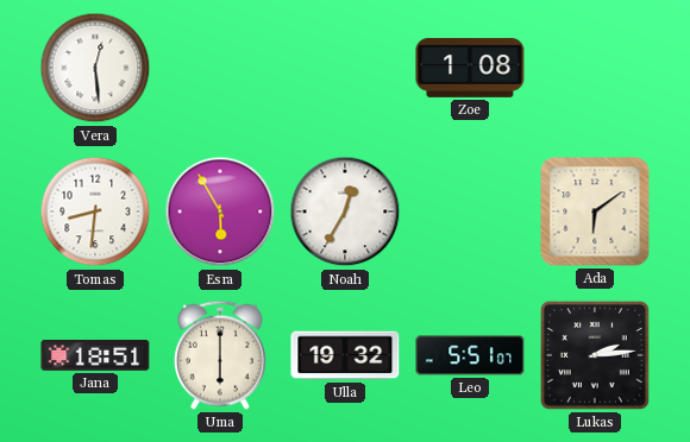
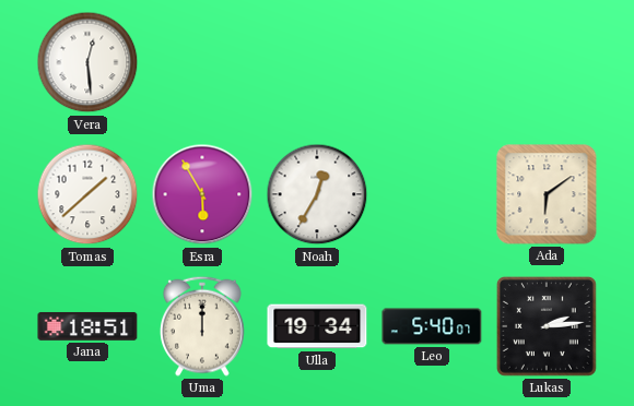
Zoe: 1:08 -> none
Tomas: 8:31 -> 1:38
Uma: 6:00 -> 12:00
Ulla: 19:32 -> 19:34
Leo: 5:51 -> 5:40
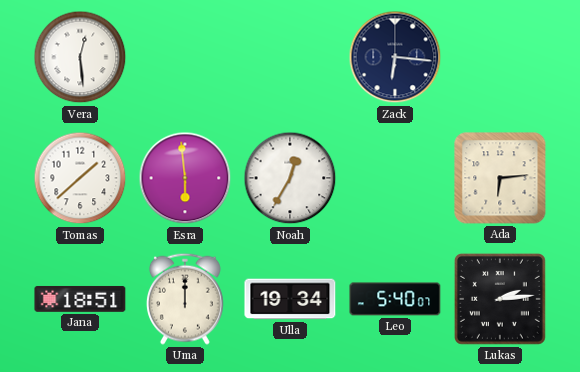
Zack: none -> 6:16
Esra: 5:55 -> 5:59
Ada: 6:09 -> 6:14
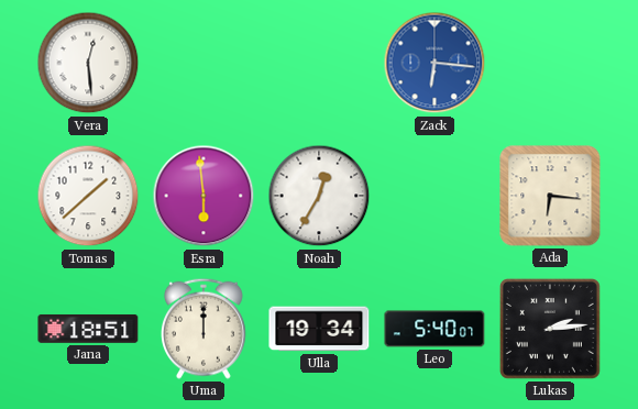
Zack dial: navy -> blue
Ada: 6:14 -> 6:16
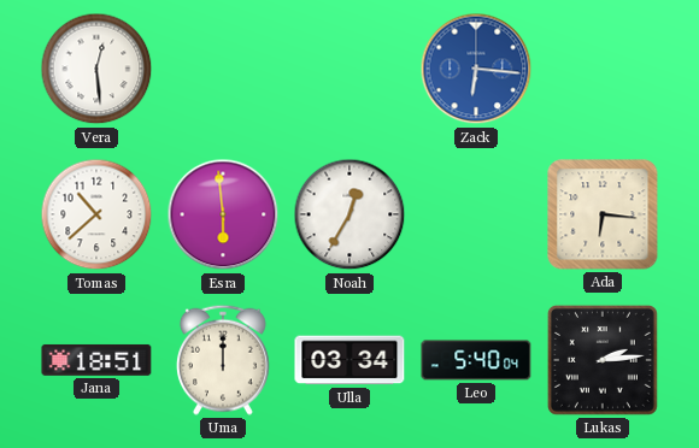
Tomas: 1:38 -> 10:38
Ulla: 19:34 -> 03:34
Leo: 5:40:07 -> 5:40:04
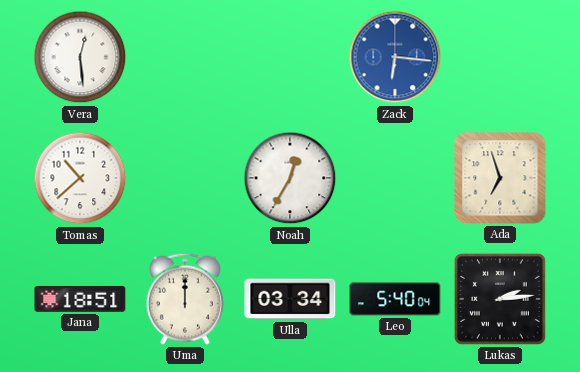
Esra: 5:59 -> none
Ada: 6:16 -> 6:57
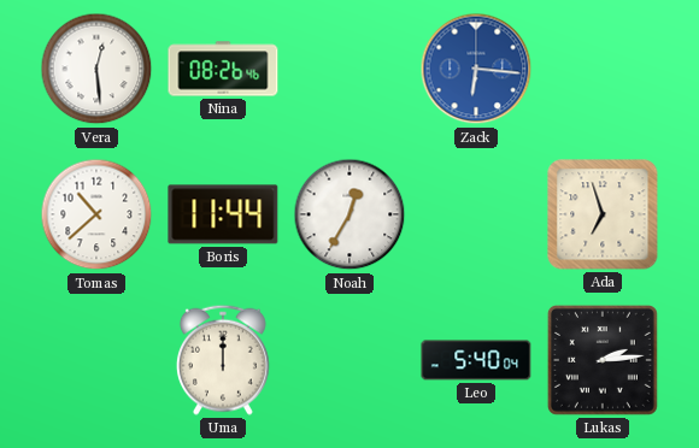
Nina: none -> 08:26
Boris: none -> 11:44
Jana: 18:51 -> none
Ulla: 03:34 -> none
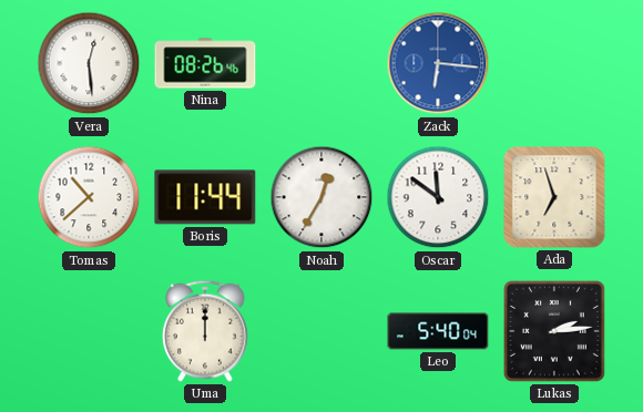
Oscar: none -> 11:51
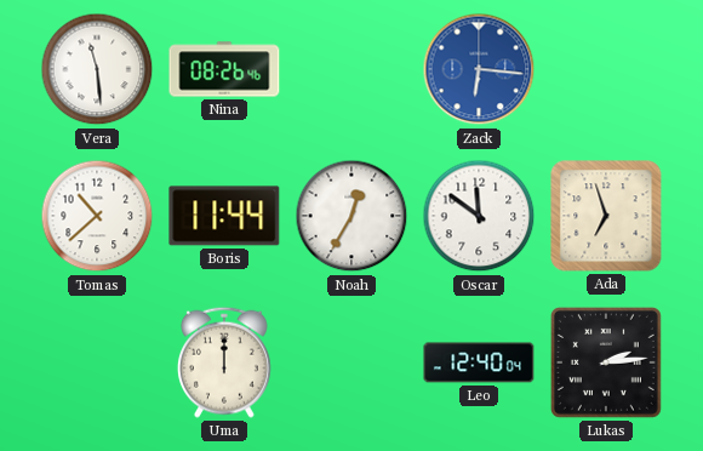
Vera: 12:29 -> 11:29
Leo: 5:40 -> 12:40
